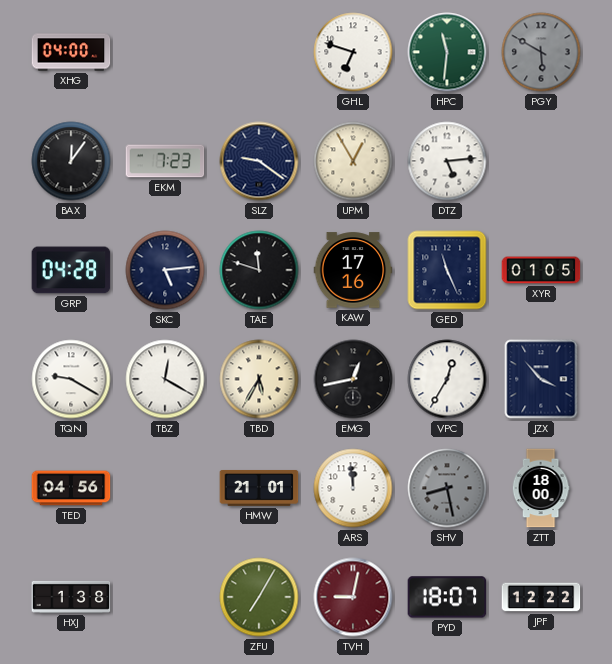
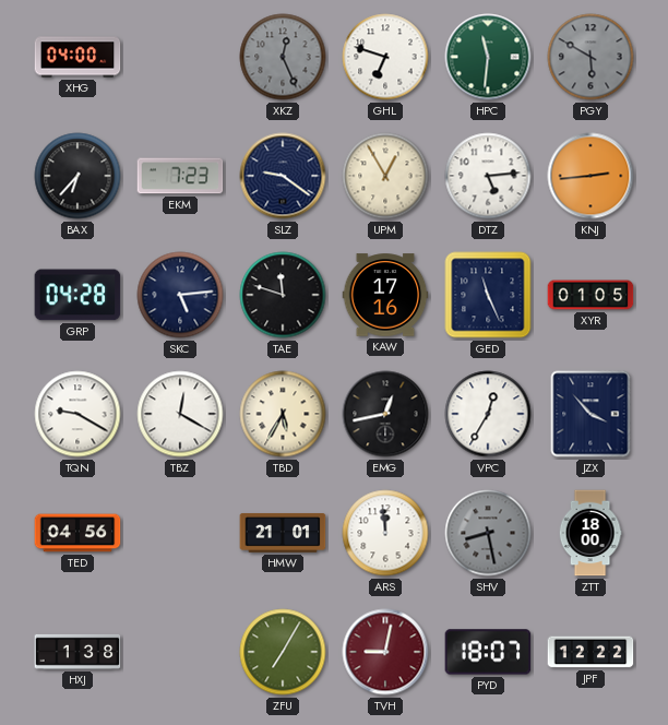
XKZ: none -> 12:26
BAX: 12:06 -> 6:37
KNJ: none -> 2:44
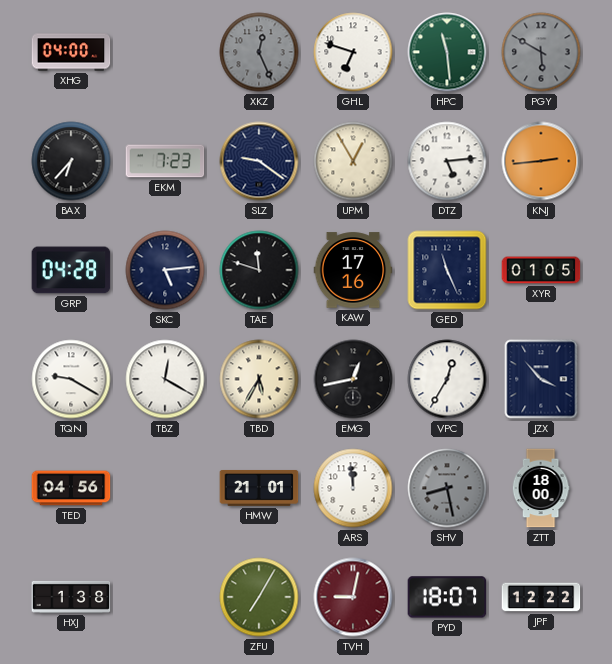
HPC: 11:31 -> 11:29
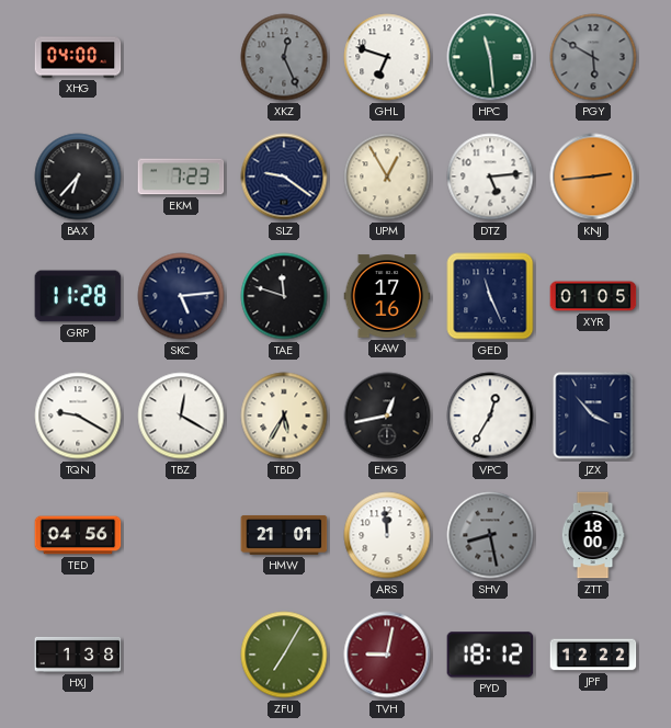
GRP: 04:28 -> 11:28
PYD: 18:07 -> 18:12
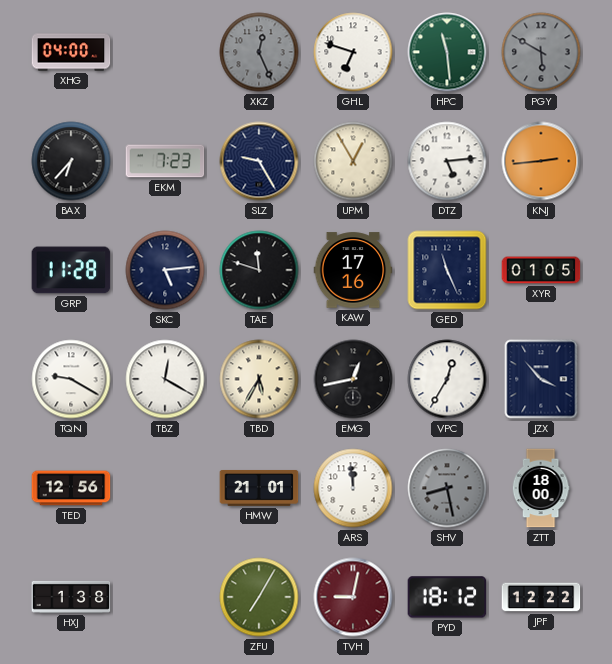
SLZ: 9:21 -> 9:25
TED: 04:56 -> 12:56
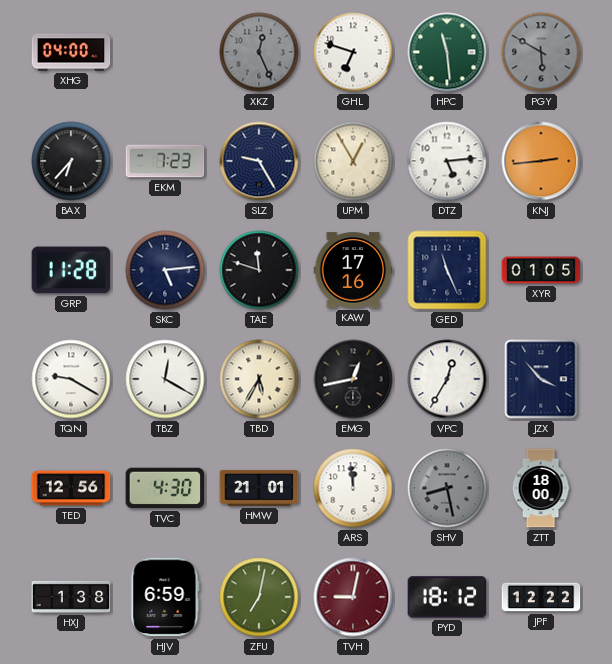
TVC: none -> 4:30
HJV: none -> 6:59
ZFU: 7:05 -> 7:02
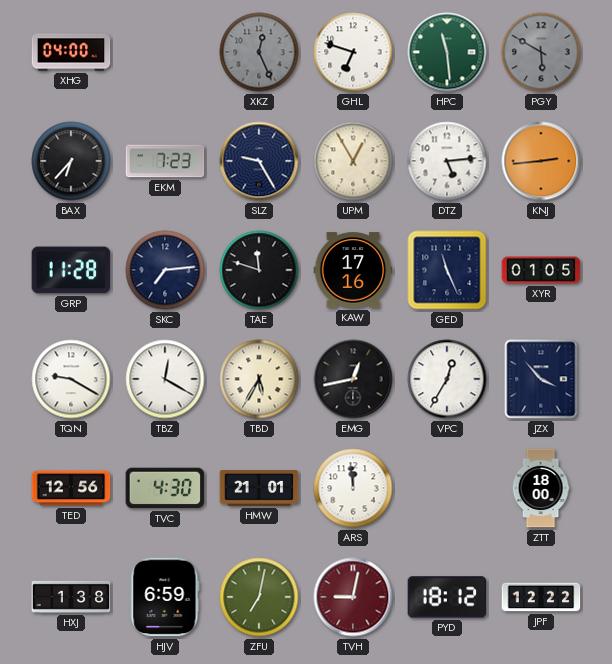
SKC: 5:14 -> 7:14
SHV: 8:28 -> none
